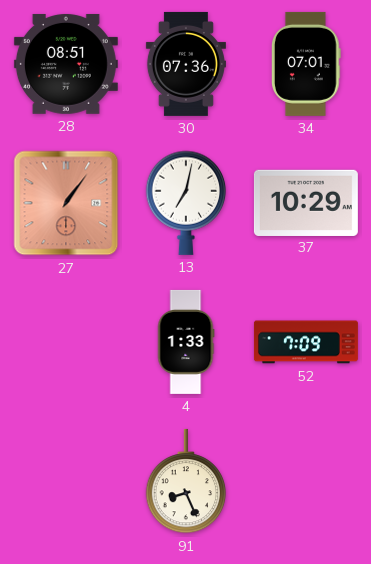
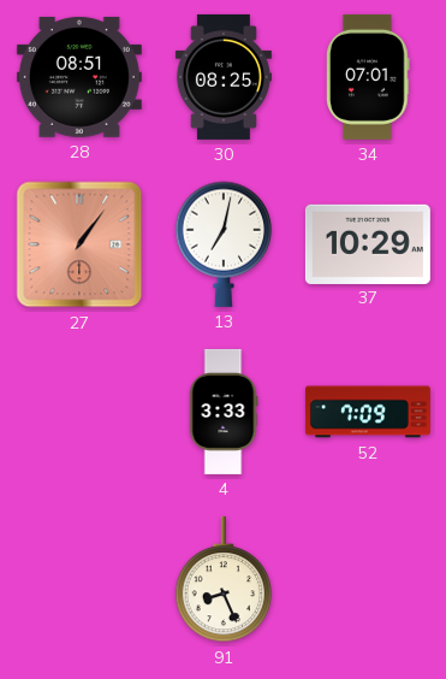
30: 07:36 -> 08:25
4: 1:33 -> 3:33
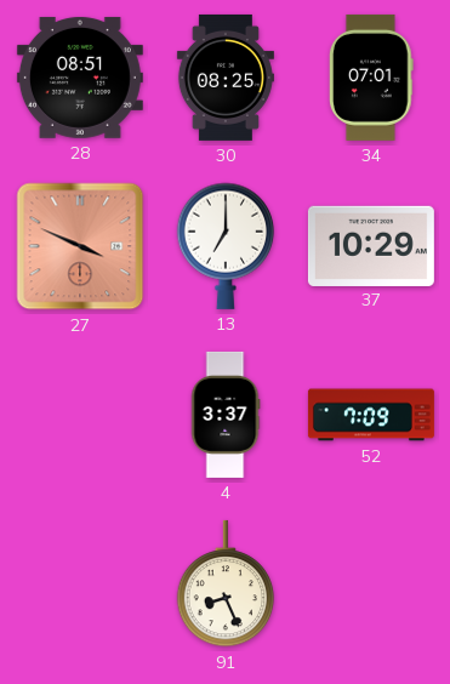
27: 1:06 -> 3:49
13: 7:02 -> 7:00
4: 3:33 -> 3:37
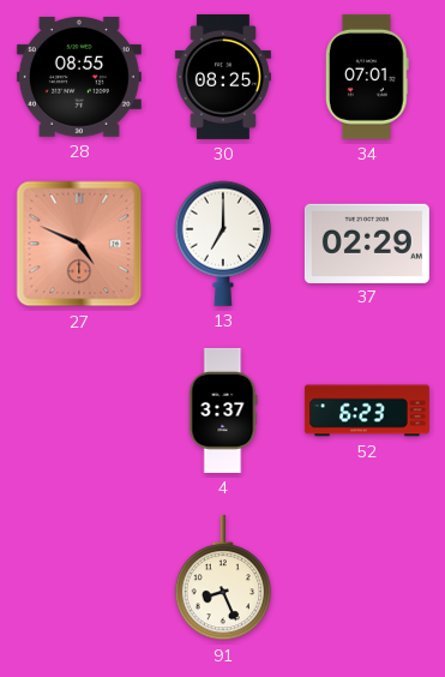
28: 08:51 -> 08:55
27: 3:49 -> 4:49
37: 10:29 -> 02:29
52: 7:09 -> 6:23
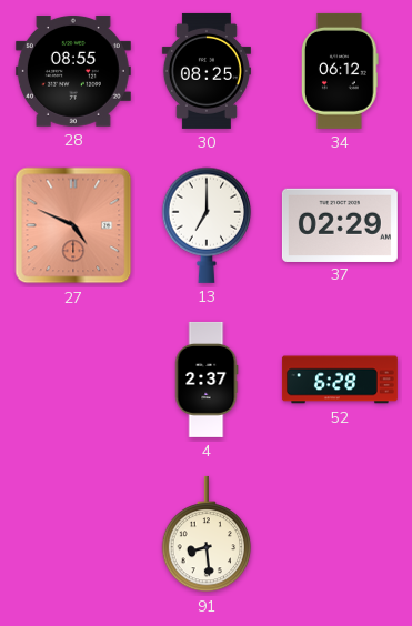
34: 07:01 -> 06:12
4: 3:37 -> 2:37
52: 6:23 -> 6:28
91: 8:26 -> 8:29
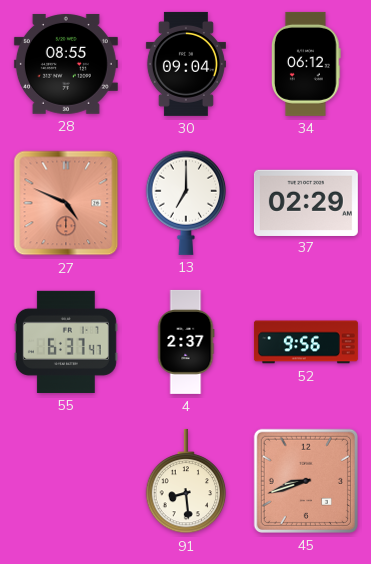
30: 08:25 -> 09:04
55: none -> 6:37
52: 6:28 -> 9:56
45: none -> 8:42
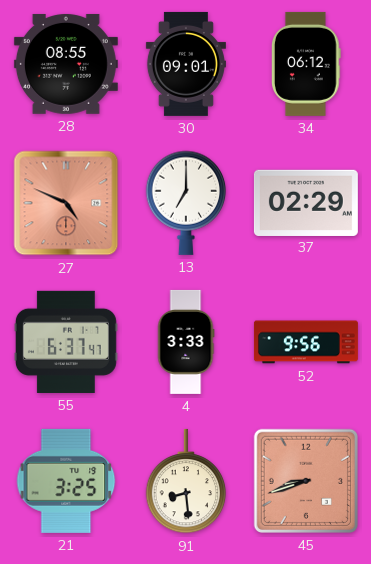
30: 09:04 -> 09:01
4: 2:37 -> 3:33
21: none -> 3:25
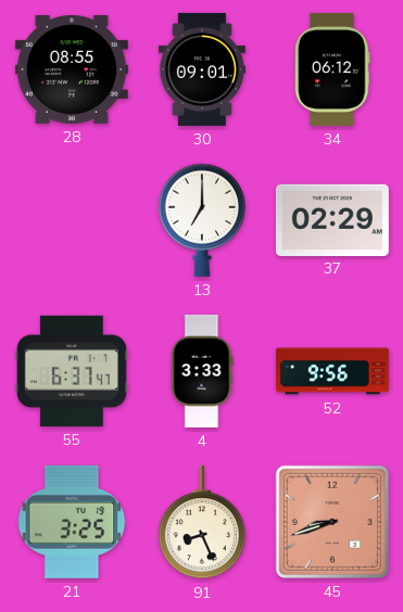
27: 4:49 -> none
91: 8:29 -> 8:26
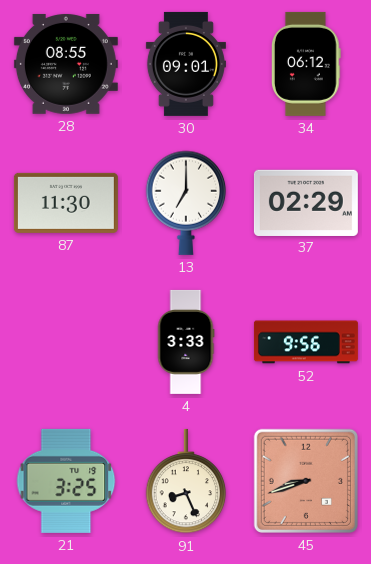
87: none -> 11:30
55: 6:37 -> none
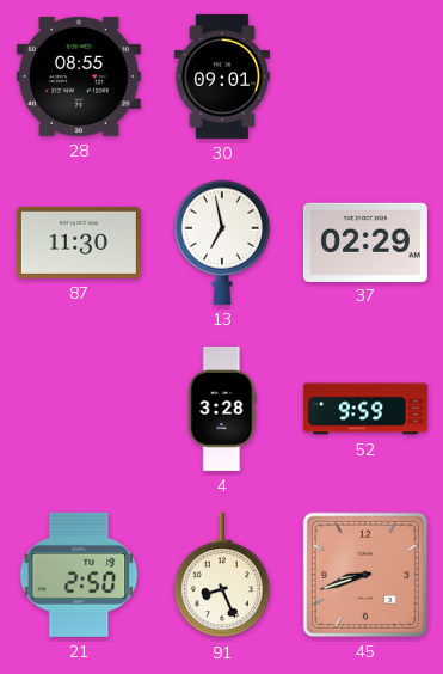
34: 06:12 -> none
13: 7:00 -> 6:58
4: 3:33 -> 3:28
52: 9:56 -> 9:59
21: 3:25 -> 2:50
